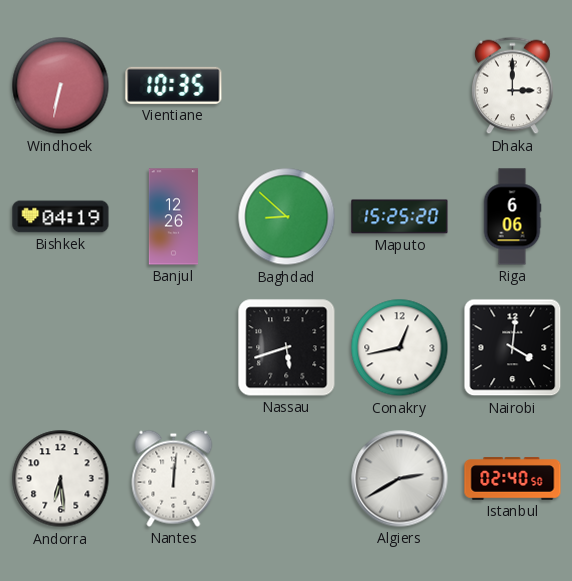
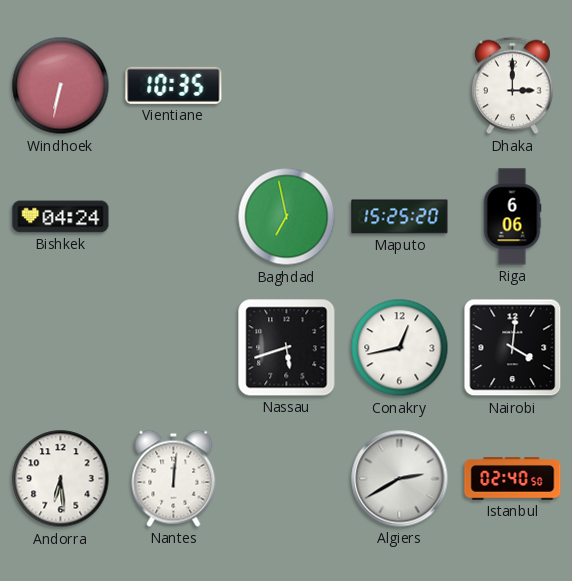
Bishkek: 04:19 -> 04:24
Banjul: 12:26 -> none
Baghdad: 8:52 -> 6:58
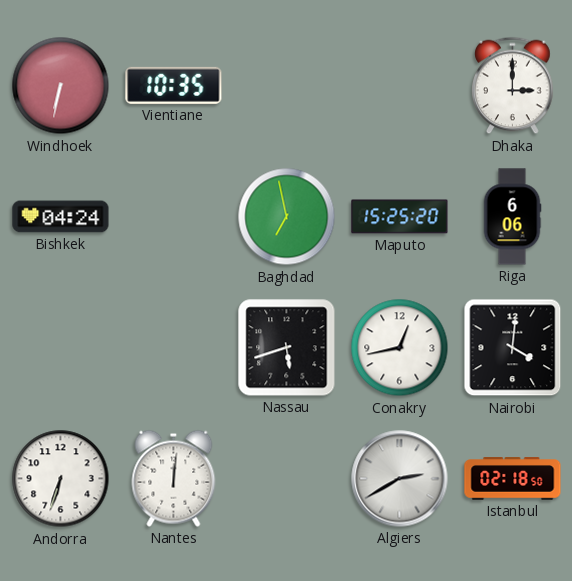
Andorra: 6:29 -> 6:33
Istanbul: 02:40 -> 02:18
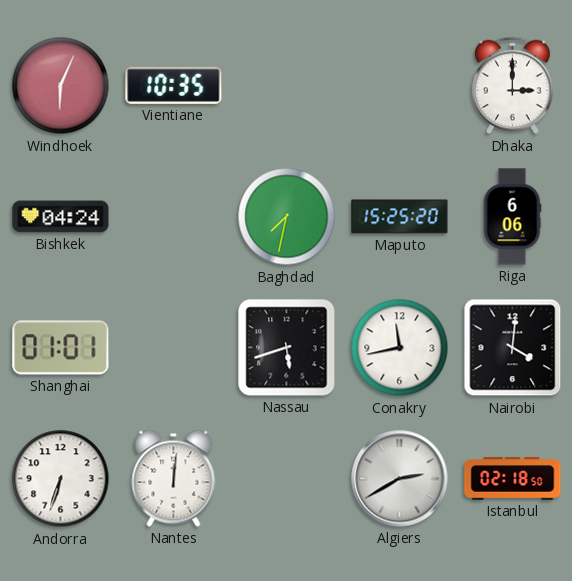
Windhoek: 6:32 -> 6:04
Baghdad: 6:58 -> 7:32
Shanghai: none -> 01:01
Conakry: 12:43 -> 11:43
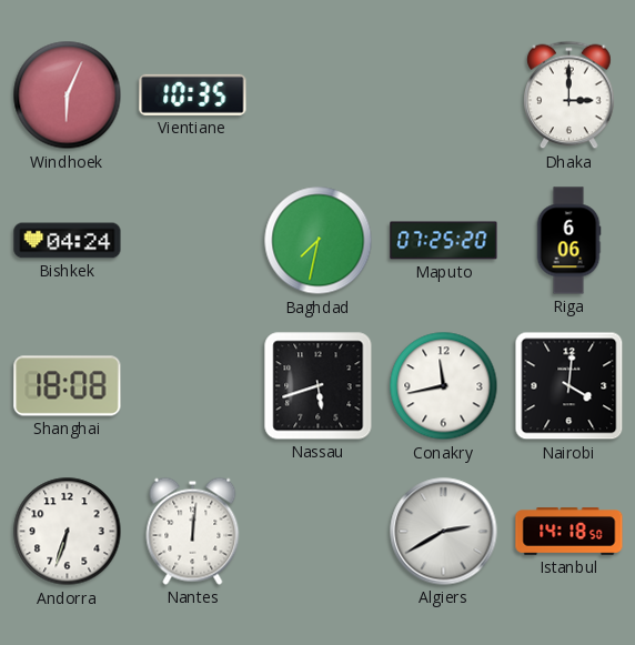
Maputo: 15:25 -> 07:25
Shanghai: 01:01 -> 18:08
Istanbul: 02:18 -> 14:18
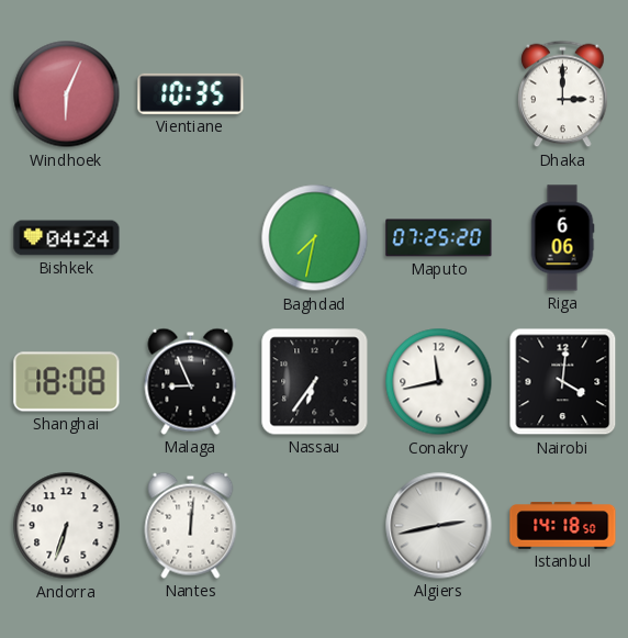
Malaga: none -> 8:56
Nassau: 5:42 -> 6:36
Algiers: 2:40 -> 2:43
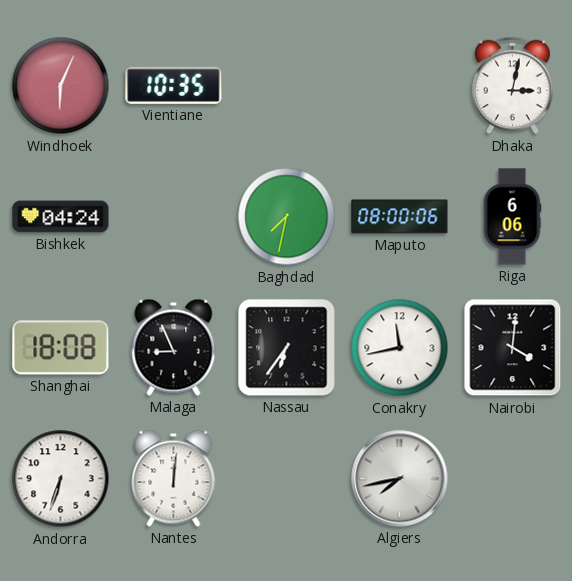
Dhaka: 3:00 -> 3:02
Maputo: 07:25 -> 08:00
Algiers: 2:43 -> 7:43
Istanbul: 14:18 -> none
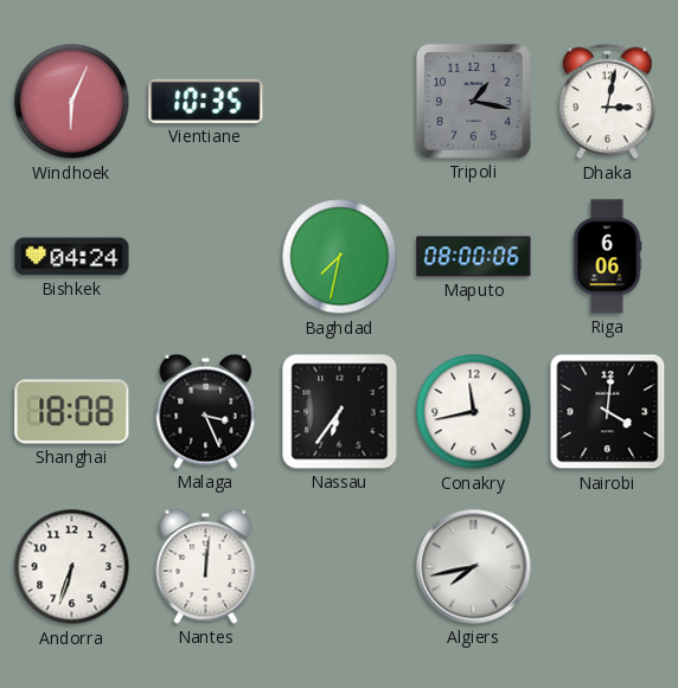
Tripoli: none -> 1:17
Malaga: 8:56 -> 3:26
